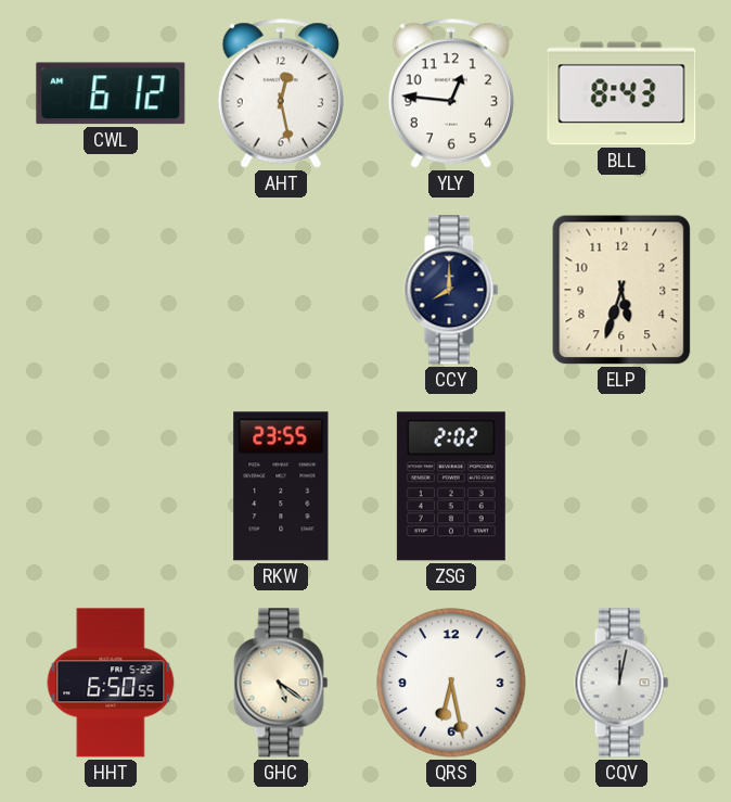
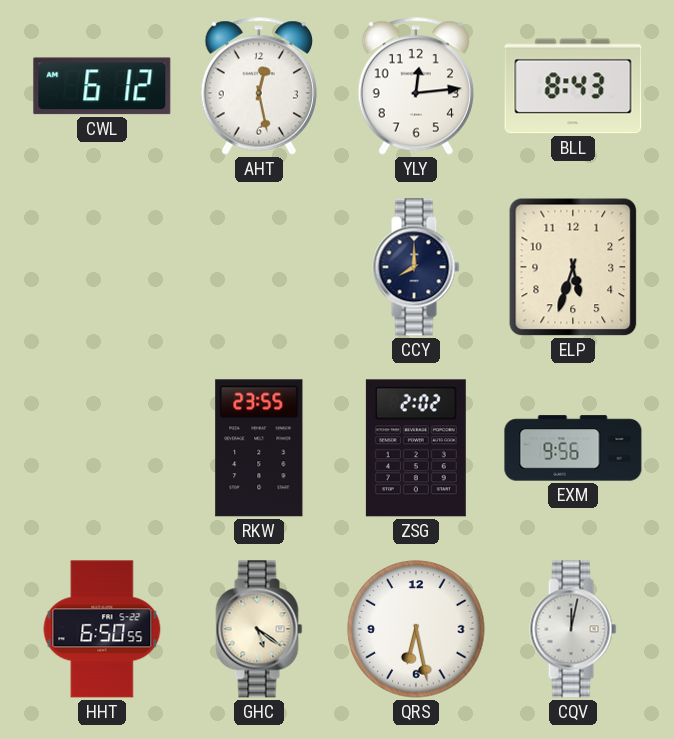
YLY: 12:46 -> 12:14
EXM: none -> 9:56
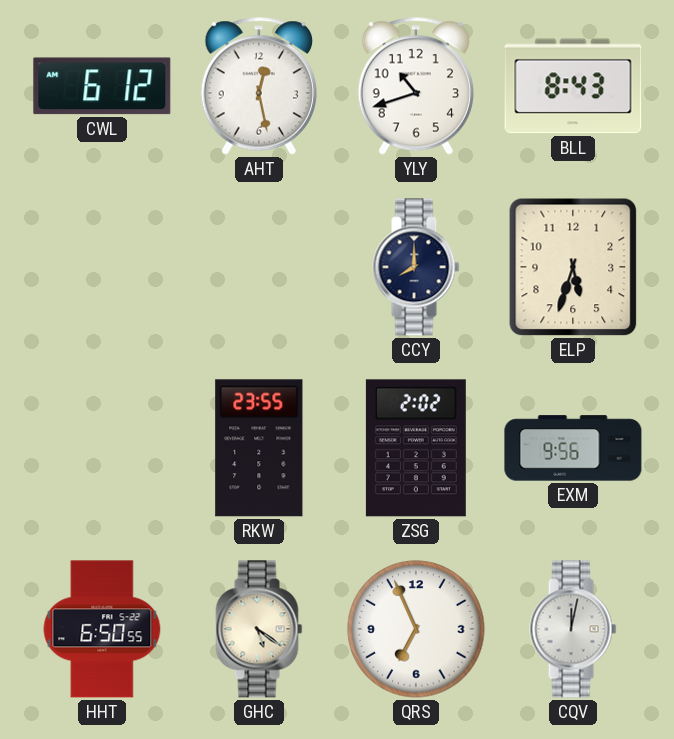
YLY: 12:14 -> 10:42
QRS: 6:28 -> 6:56
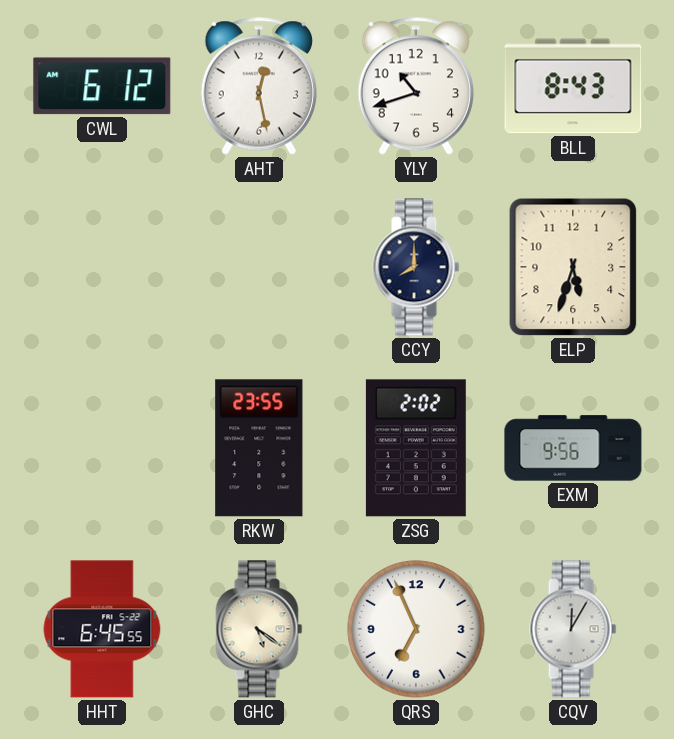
HHT: 6:50 -> 6:45
CQV: 12:02 -> 12:05
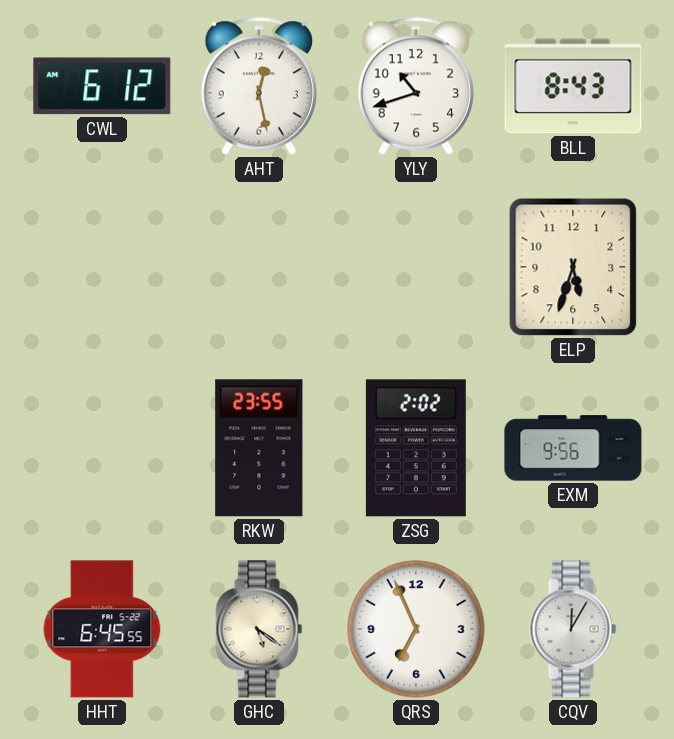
CCY: 8:00 -> none
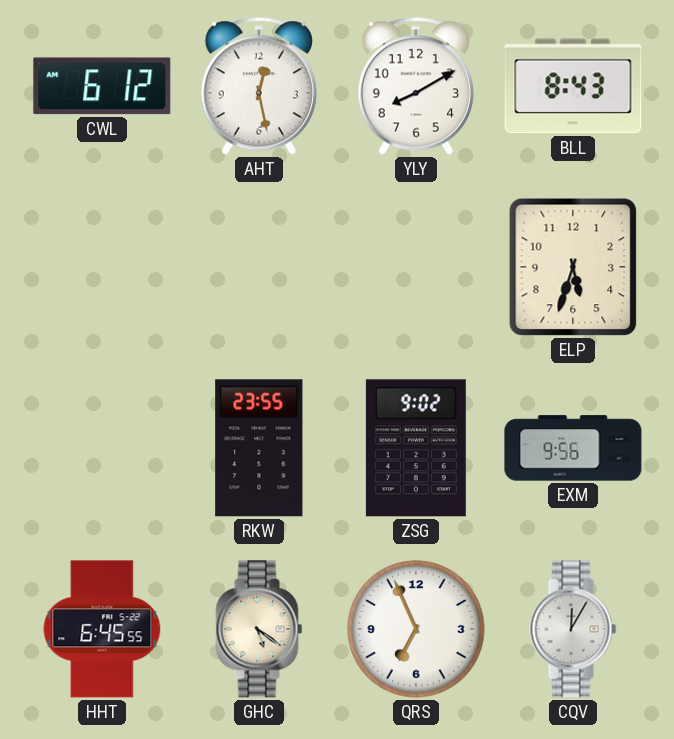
YLY: 10:42 -> 8:10
ZSG: 2:02 -> 9:02
